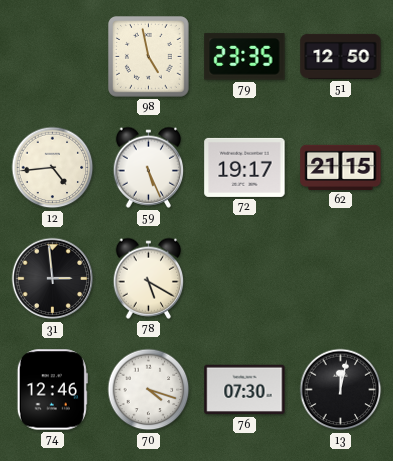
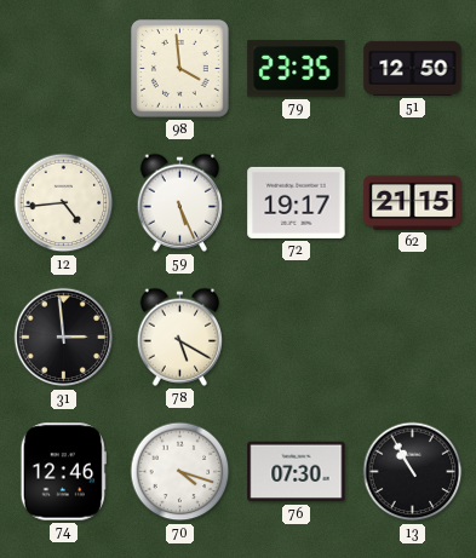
98: 4:58 -> 3:59
13: 12:02 -> 10:55
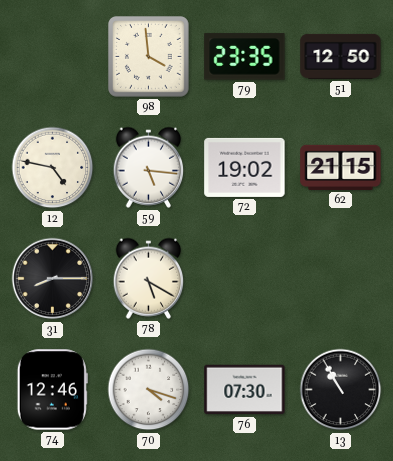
12: 4:44 -> 4:47
59: 5:26 -> 5:16
72: 19:17 -> 19:02
31: 2:59 -> 8:15
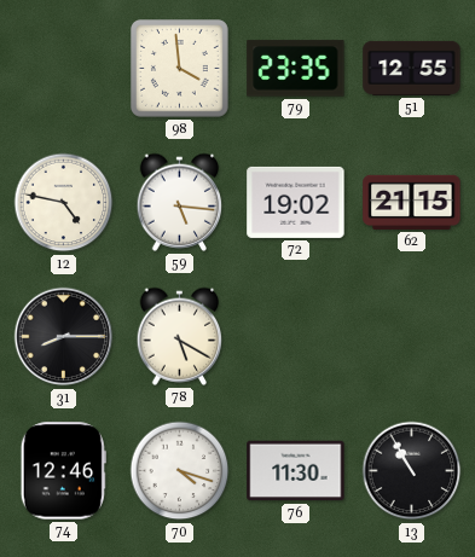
51: 12:50 -> 12:55
76: 07:30 -> 11:30
